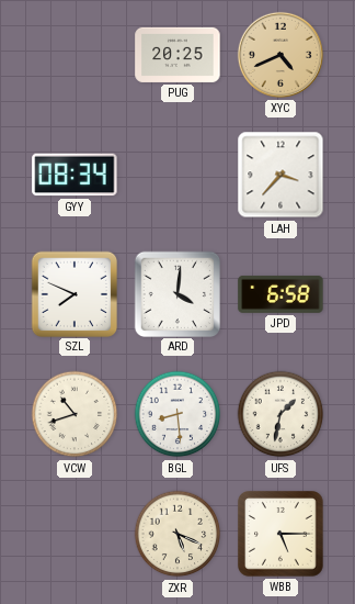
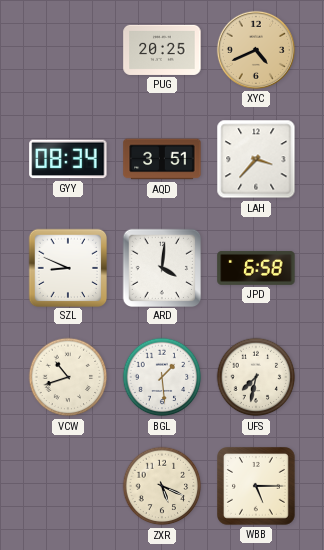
AQD: none -> 3:51
SZL: 7:49 -> 8:49
BGL: 8:29 -> 1:29
UFS: 1:32 -> 7:32
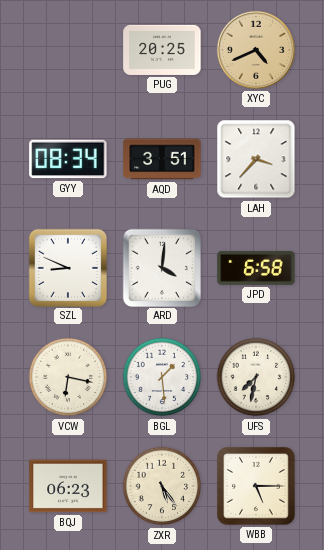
VCW: 10:42 -> 6:17
BQJ: none -> 06:23
ZXR: 5:19 -> 5:24
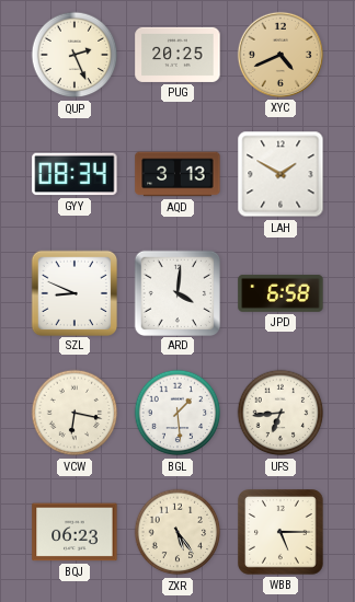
QUP: none -> 2:26
AQD: 3:51 -> 3:13
LAH: 3:37 -> 1:50
UFS: 7:32 -> 6:44
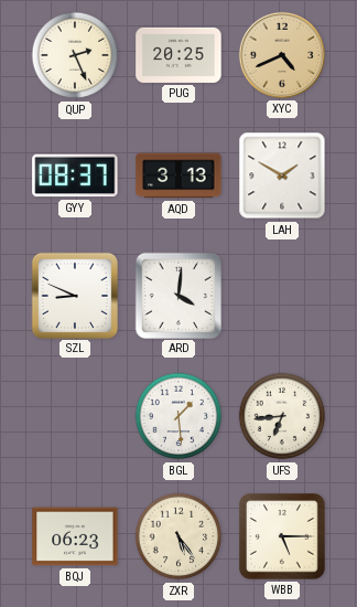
GYY: 08:34 -> 08:37
JPD: 6:58 -> none
VCW: 6:17 -> none
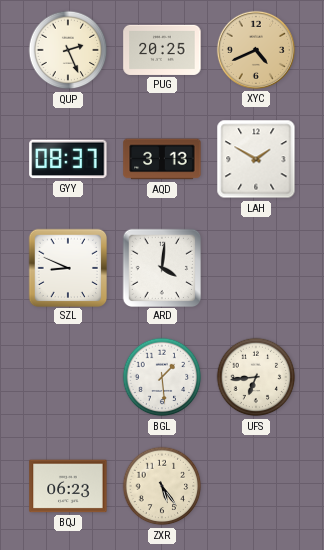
WBB: 5:15 -> none
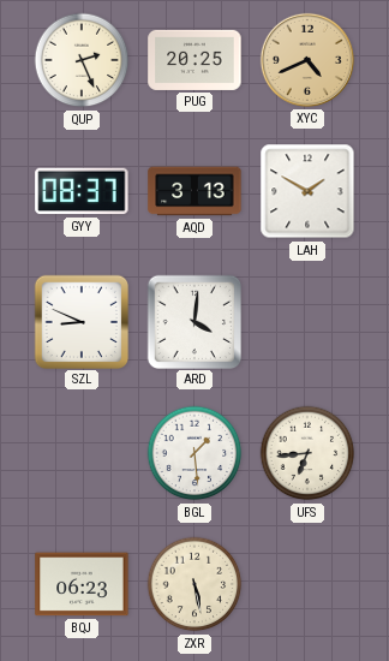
ZXR: 5:24 -> 5:28
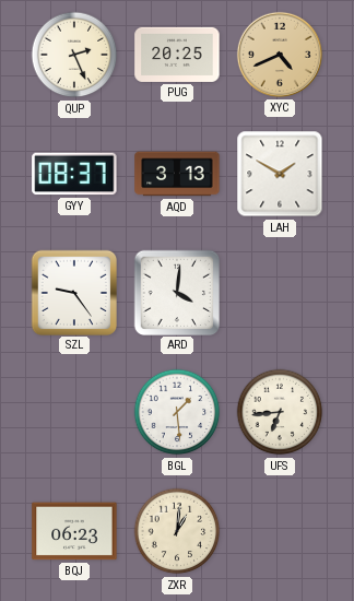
SZL: 8:49 -> 9:24
ZXR: 5:28 -> 1:01
